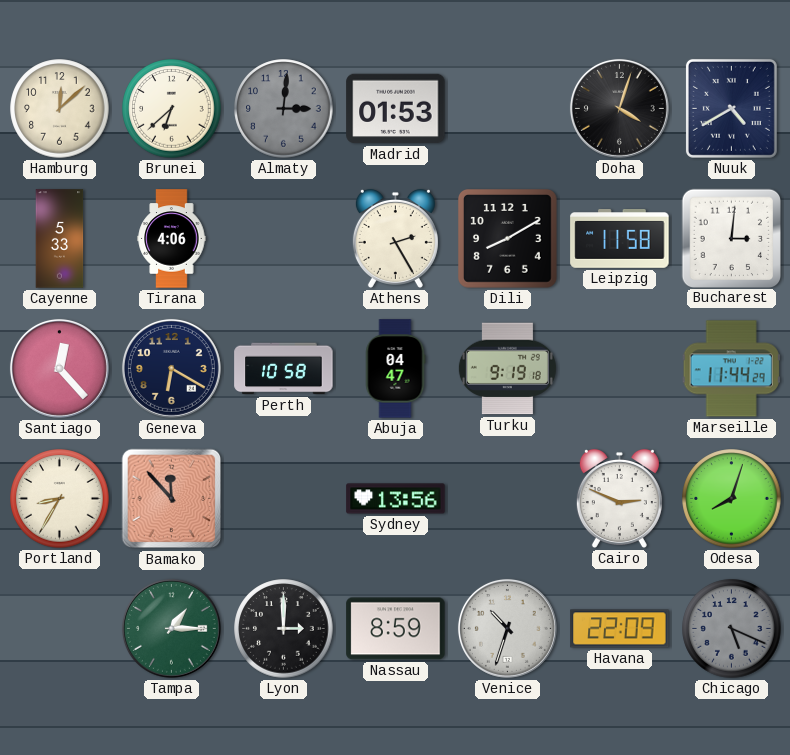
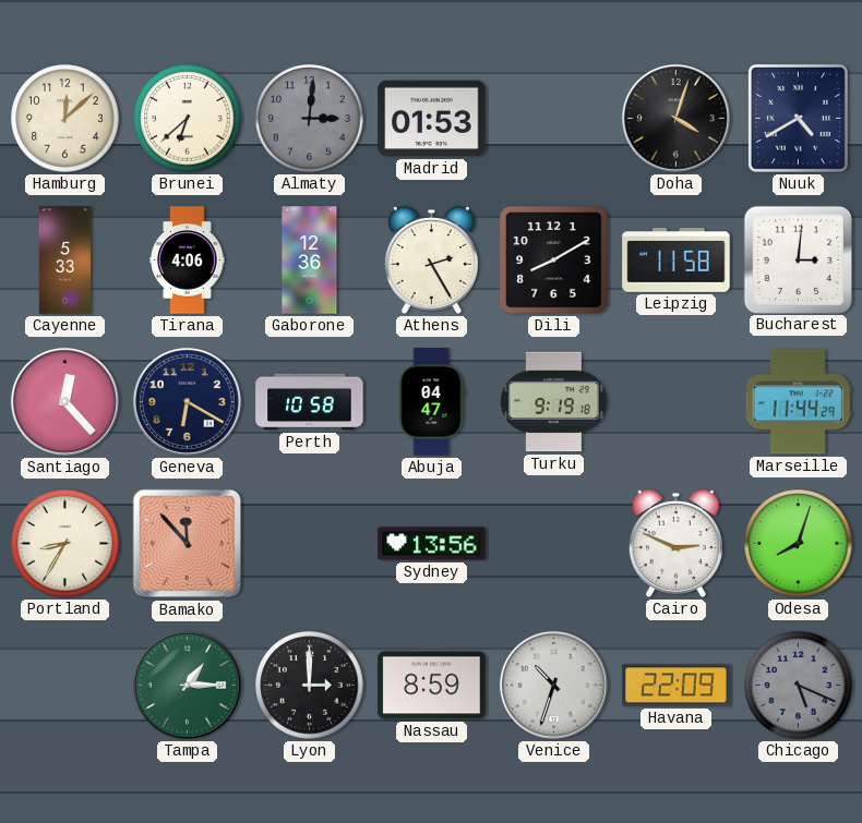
Gaborone: none -> 12:36
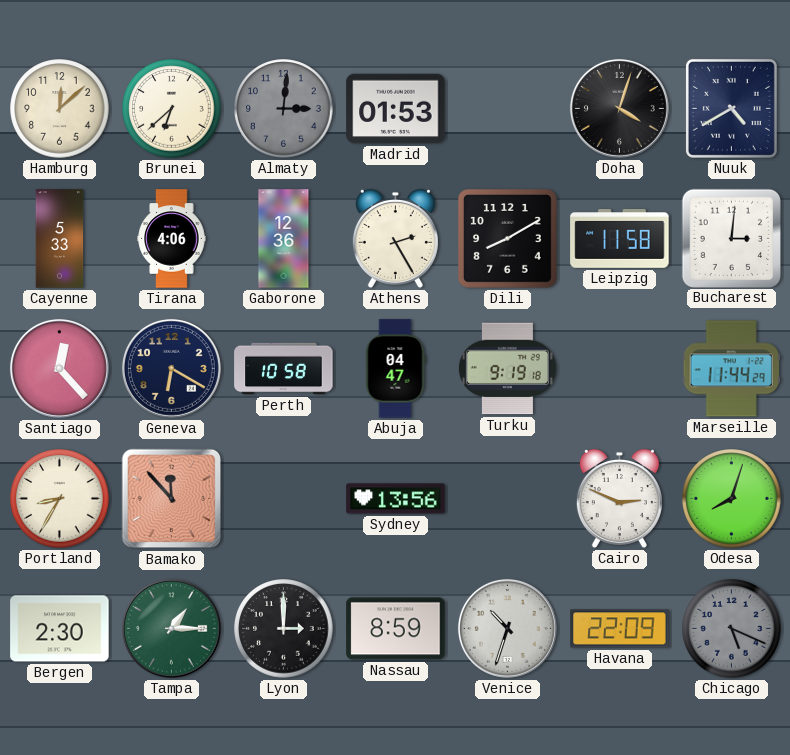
Bergen: none -> 2:30
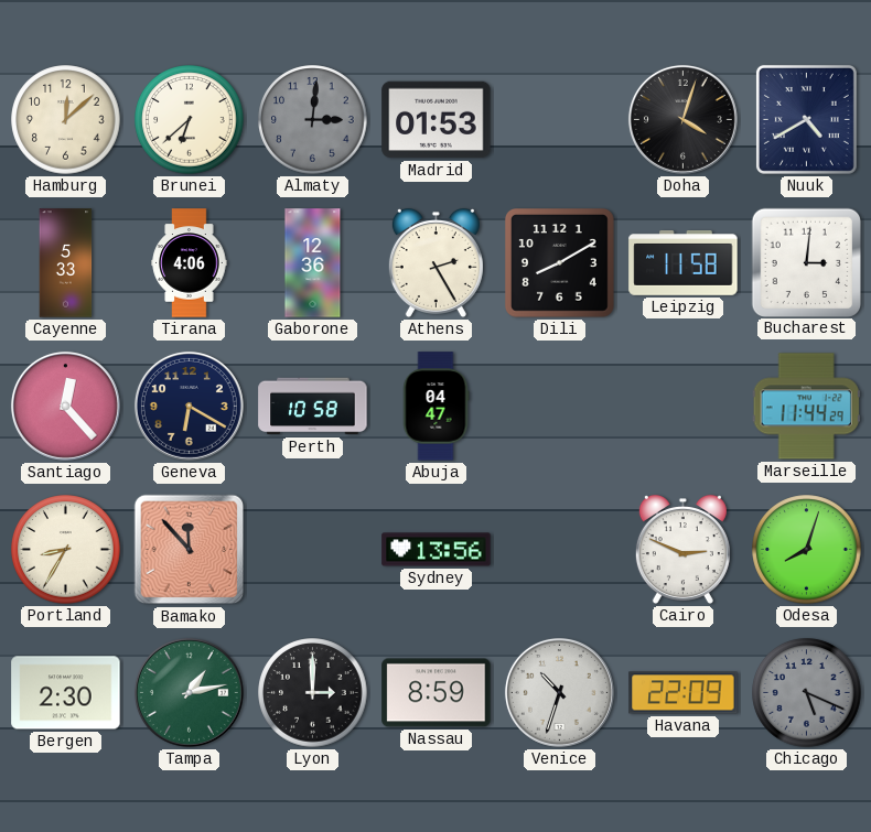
Turku: 9:19 -> none
Tampa: 1:15 -> 1:13
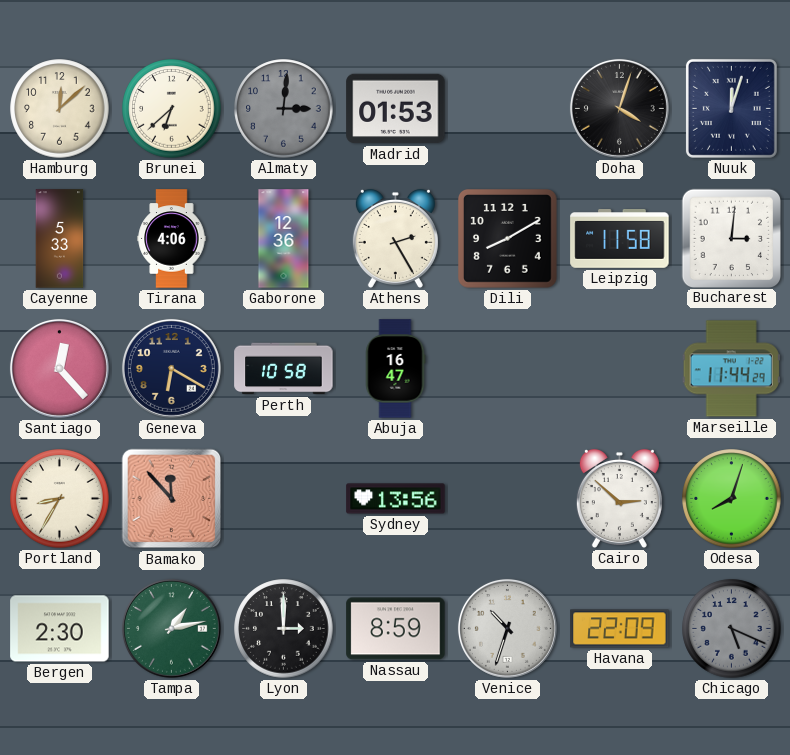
Nuuk: 4:40 -> 12:03
Abuja: 04:47 -> 16:47
Cairo: 2:49 -> 2:52
